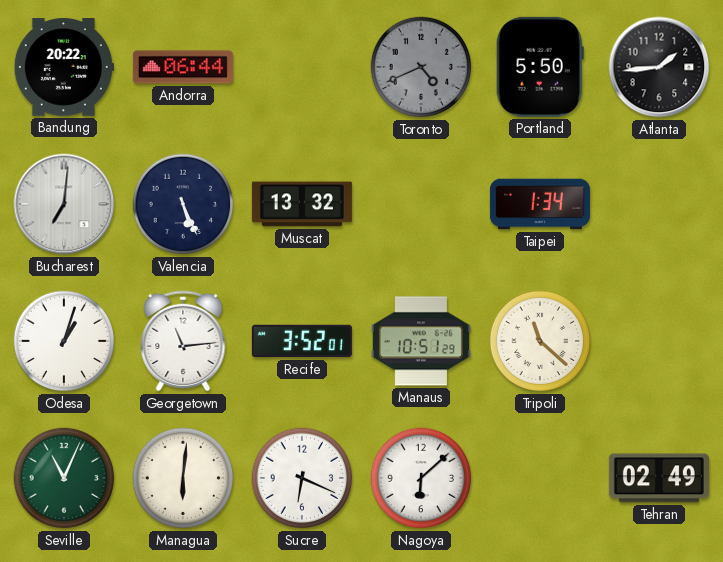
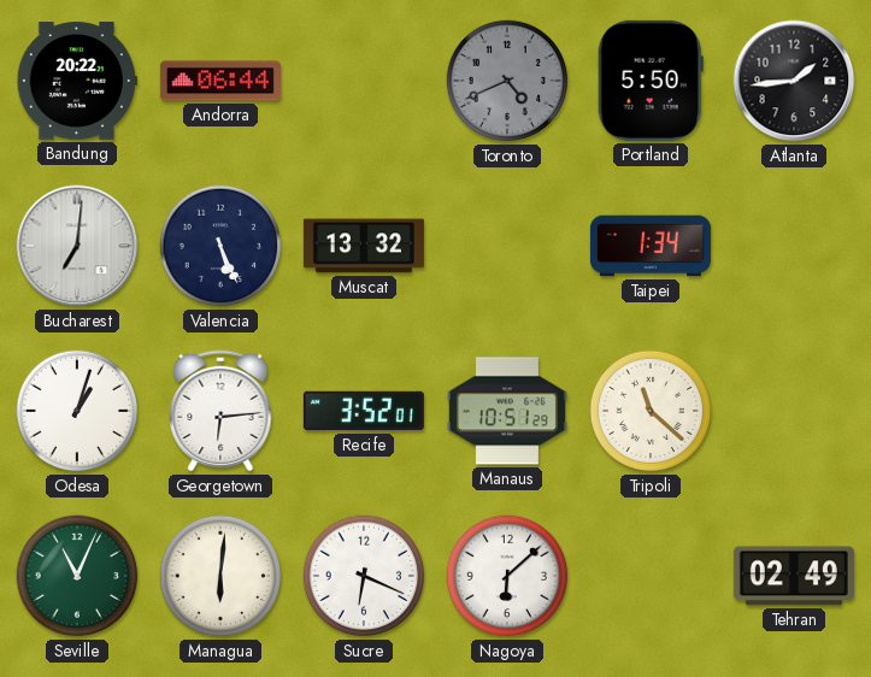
Georgetown: 11:14 -> 6:14
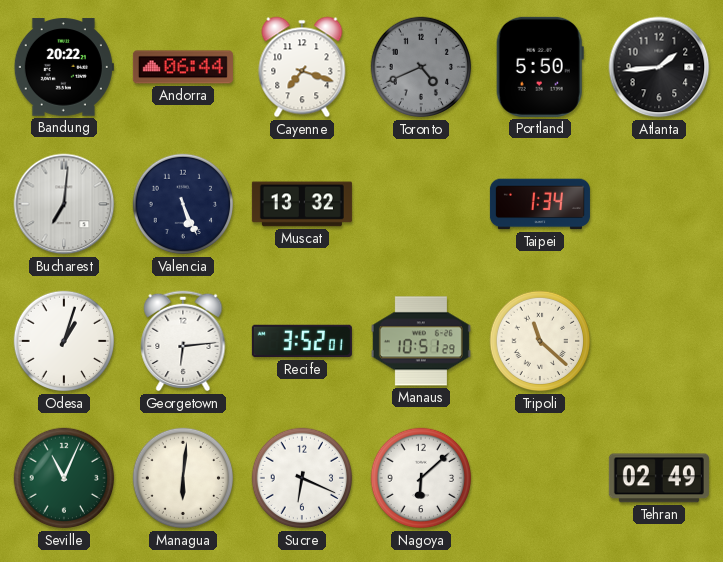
Cayenne: none -> 7:18
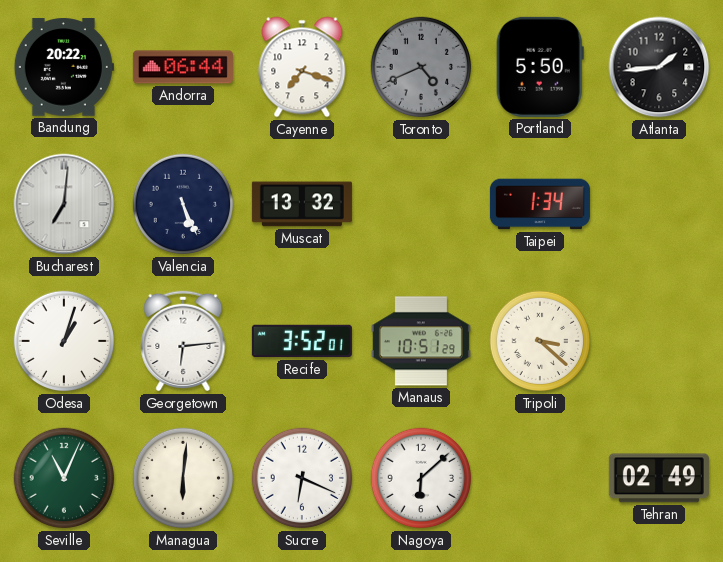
Tripoli: 11:22 -> 3:22
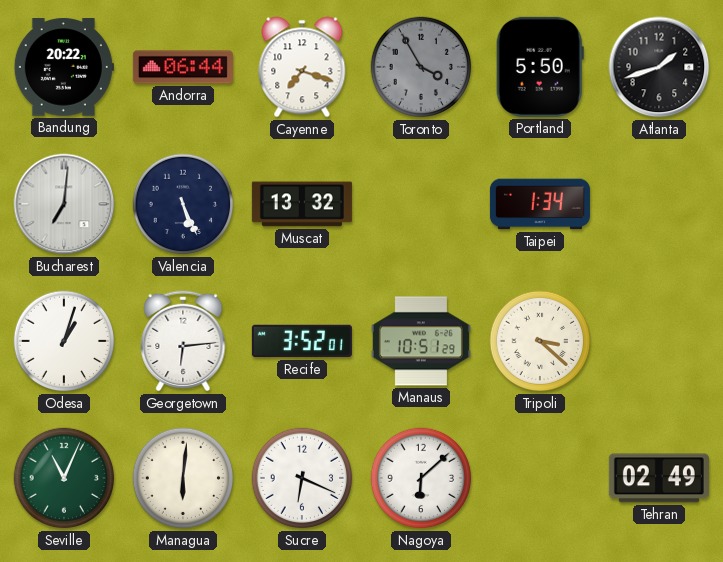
Toronto: 4:41 -> 3:55
Atlanta: 1:44 -> 1:42
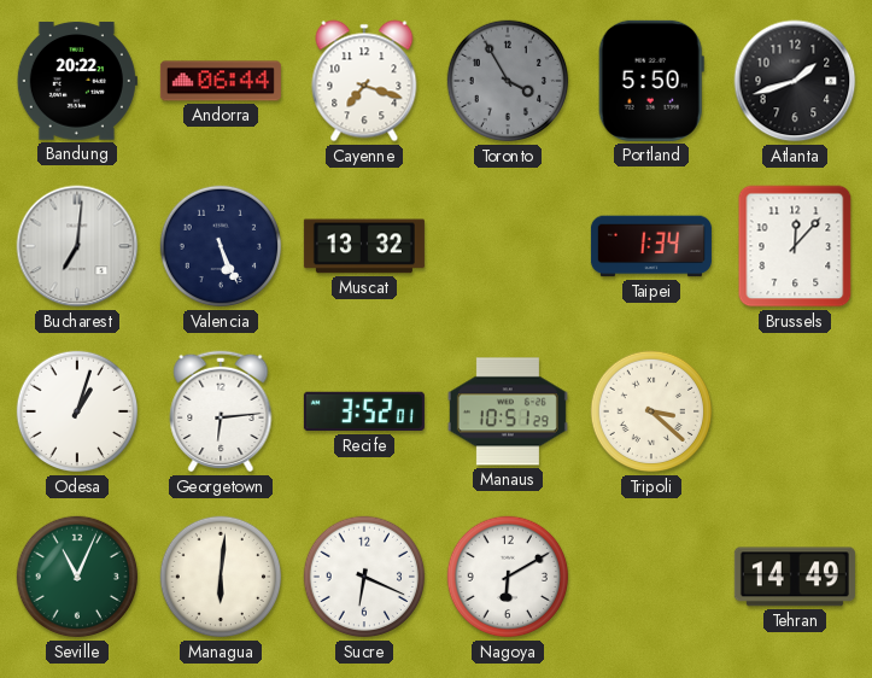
Brussels: none -> 12:07
Nagoya: 6:08 -> 6:10
Tehran: 02:49 -> 14:49
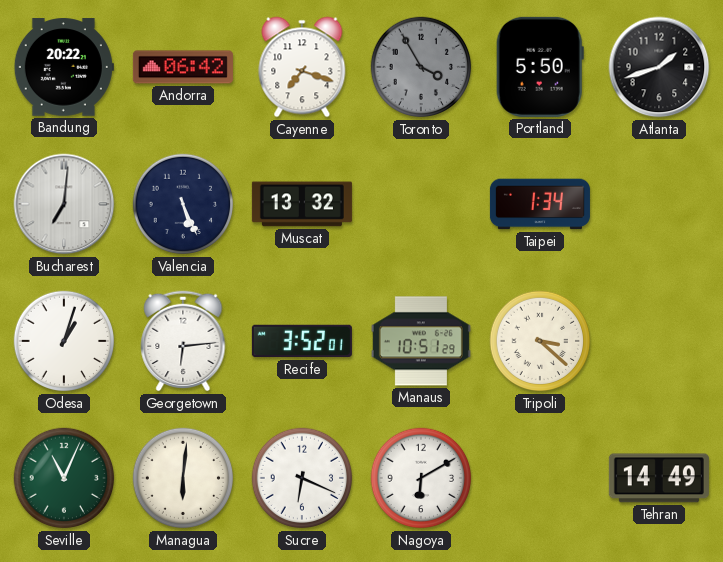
Andorra: 06:44 -> 06:42
Brussels: 12:07 -> none
